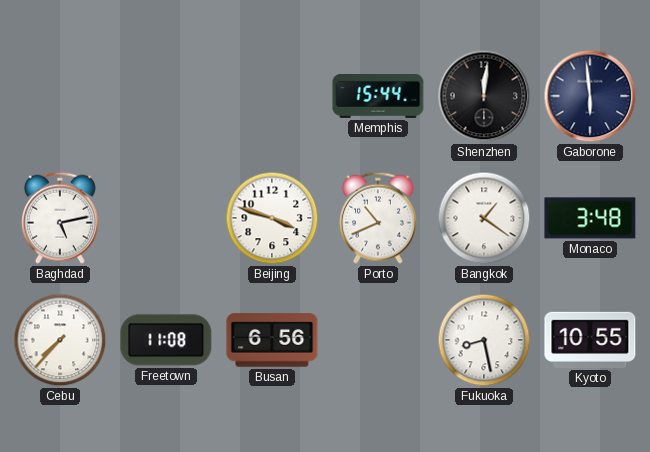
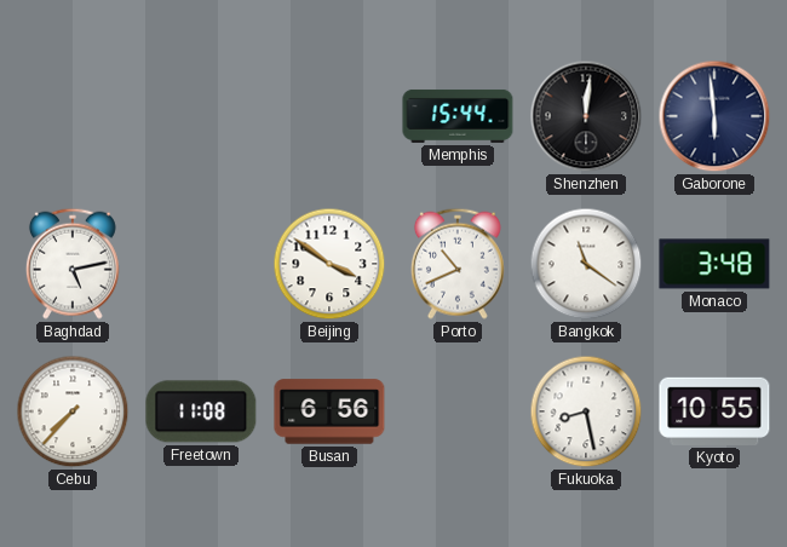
Beijing: 3:48 -> 3:51
Bangkok: 1:21 -> 11:21
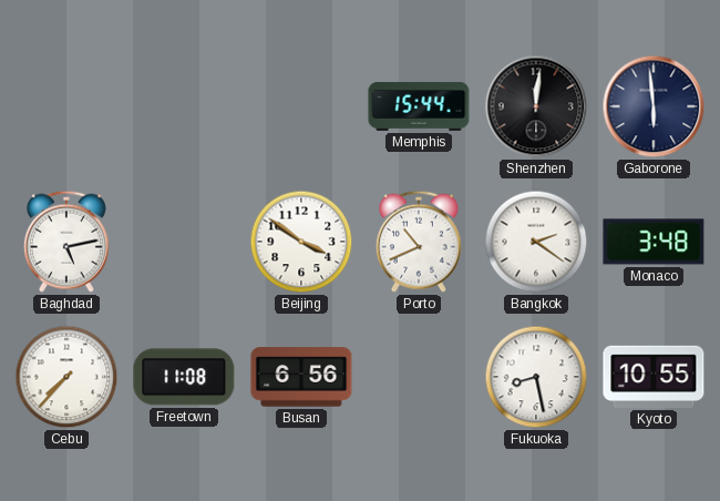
Bangkok: 11:21 -> 2:21
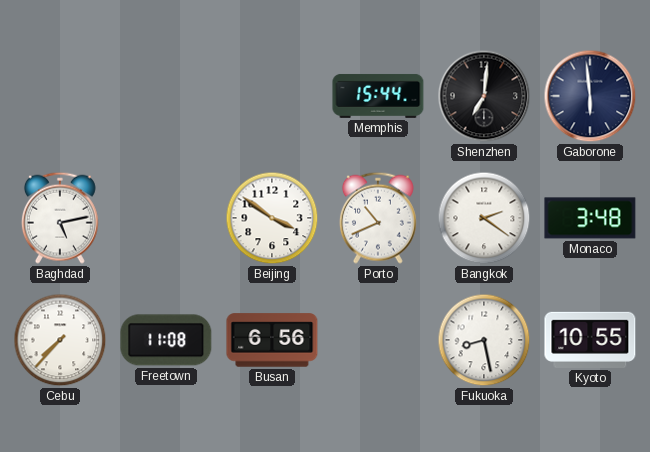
Shenzhen: 12:01 -> 7:01
